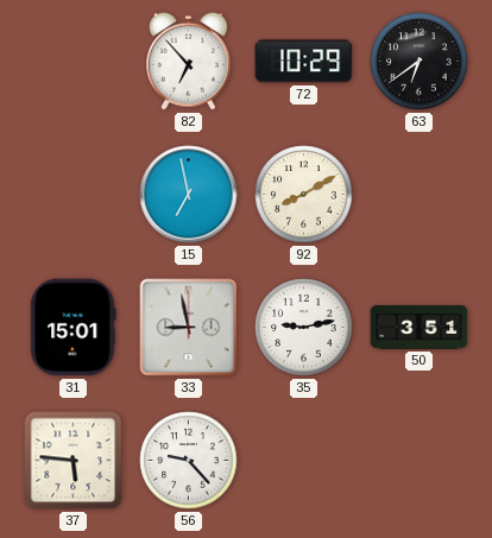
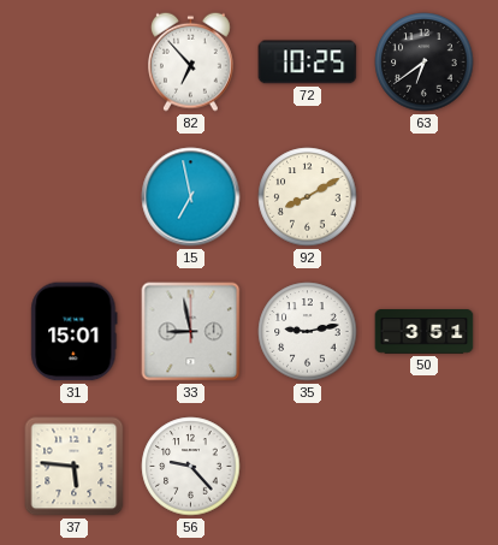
72: 10:29 -> 10:25
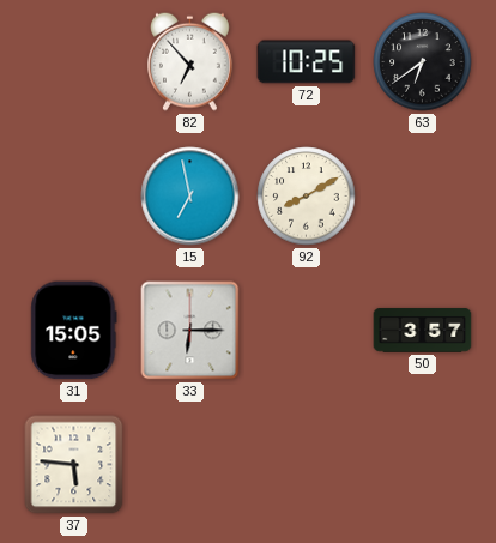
31: 15:01 -> 15:05
33: 8:58 -> 6:15
35: 9:13 -> none
50: 3:51 -> 3:57
56: 9:23 -> none
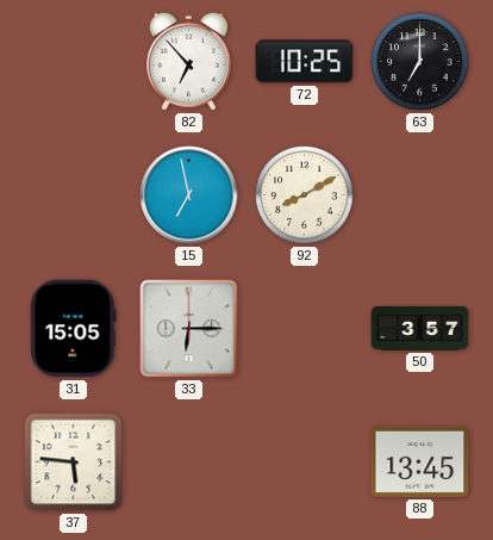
63: 6:39 -> 7:00
88: none -> 13:45
